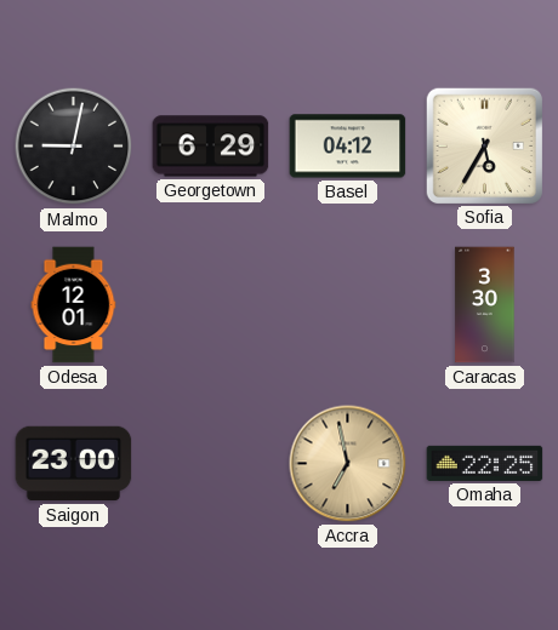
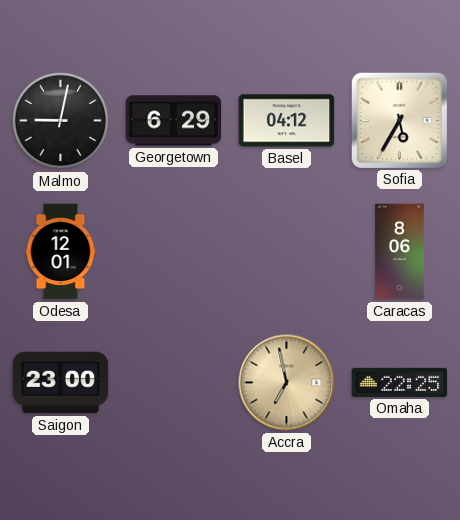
Caracas: 3:30 -> 8:06
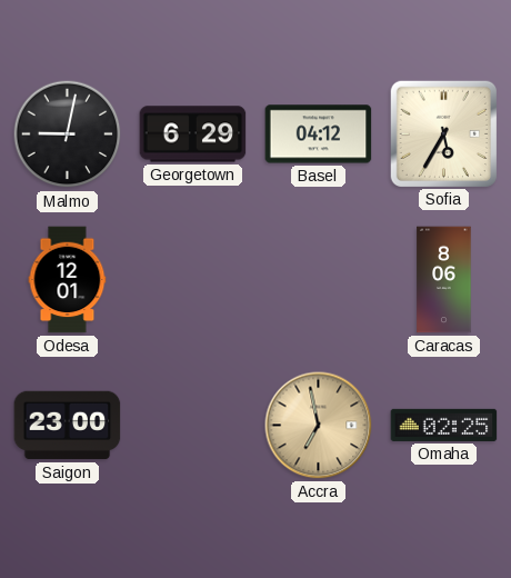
Omaha: 22:25 -> 02:25
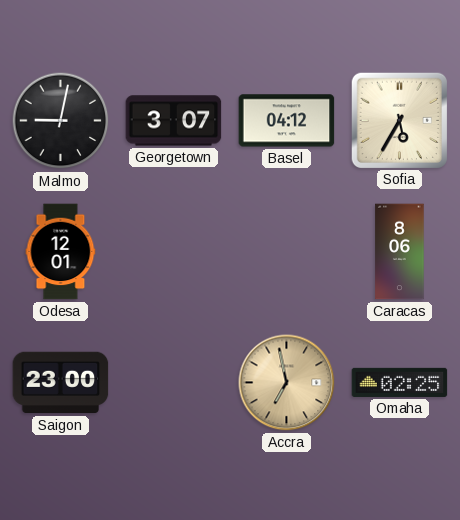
Georgetown: 6:29 -> 3:07
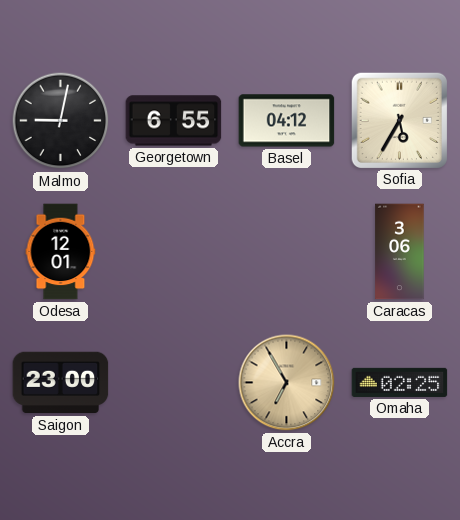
Georgetown: 3:07 -> 6:55
Caracas: 8:06 -> 3:06
Accra: 6:58 -> 6:55
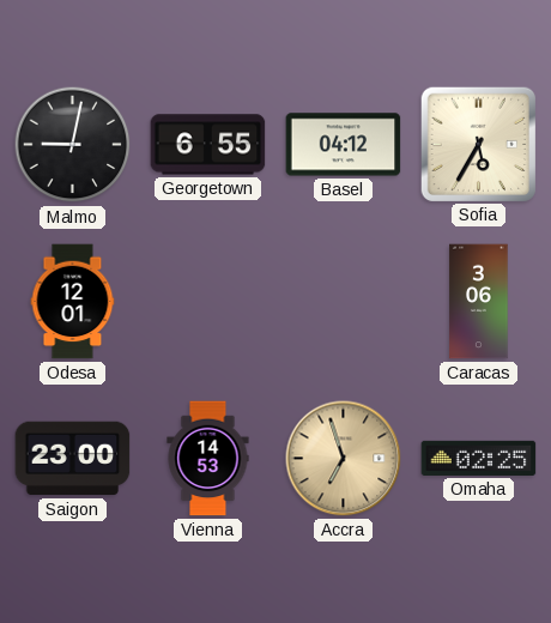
Vienna: none -> 14:53
Accra: 6:55 -> 6:57
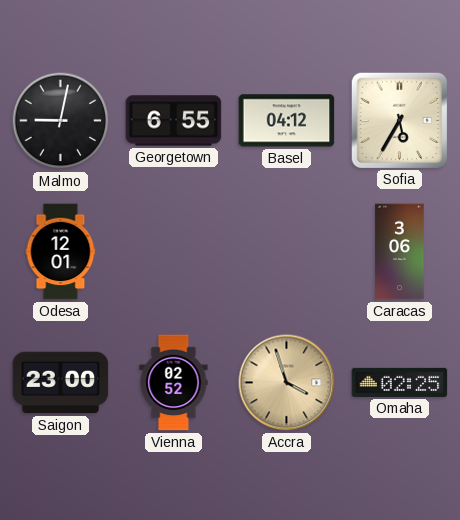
Vienna: 14:53 -> 02:52
Accra: 6:57 -> 3:57
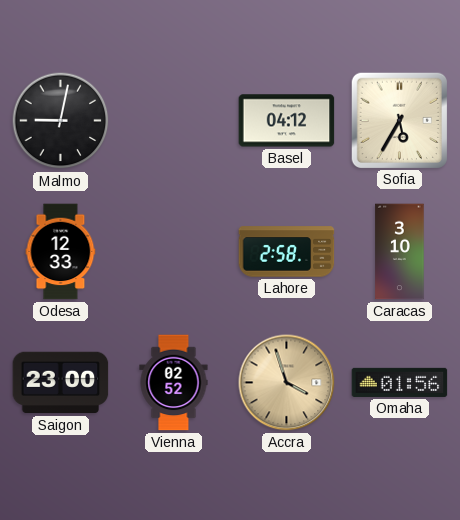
Georgetown: 6:55 -> none
Odesa: 12:01 -> 12:33
Lahore: none -> 2:58
Caracas: 3:06 -> 3:10
Omaha: 02:25 -> 01:56
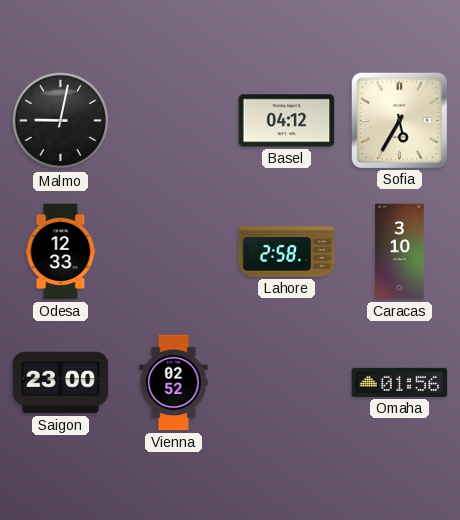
Accra: 3:57 -> none
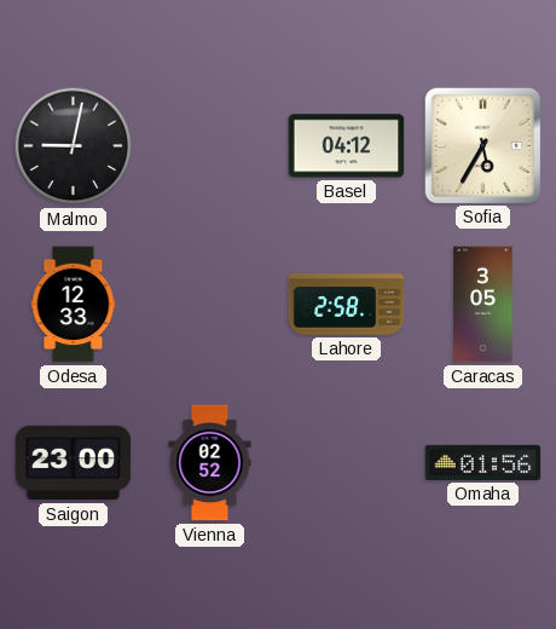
Caracas: 3:10 -> 3:05
